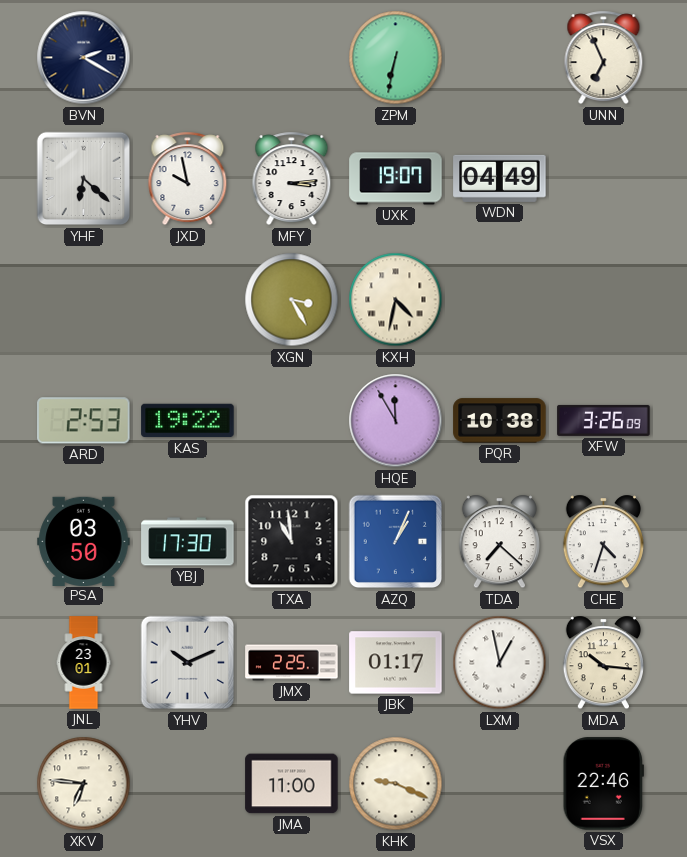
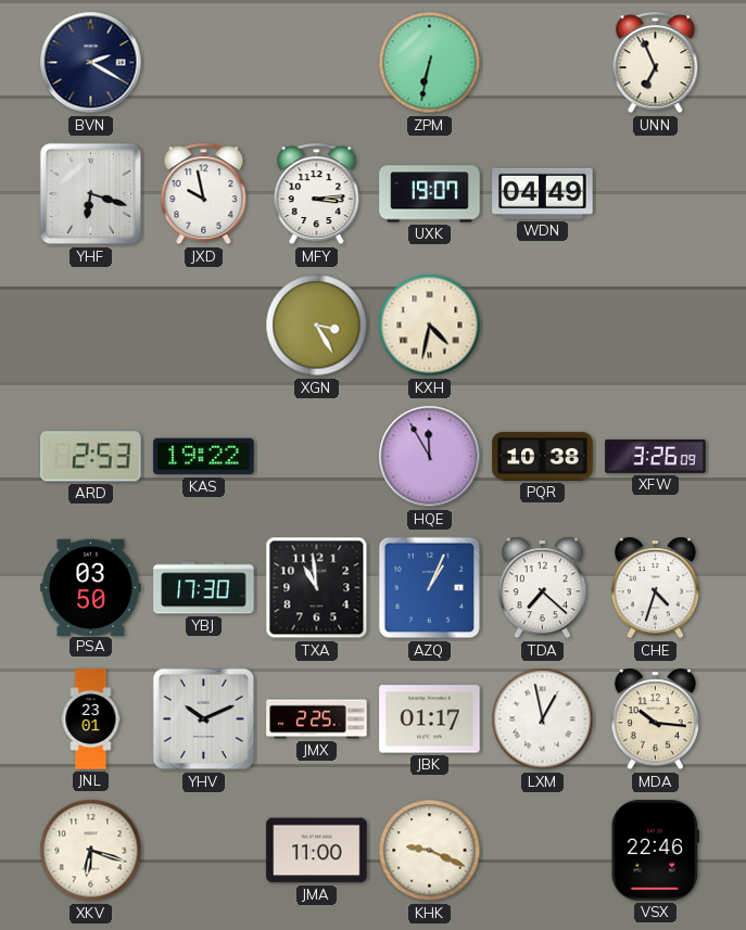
YHF: 6:22 -> 6:18
XKV: 6:46 -> 6:18
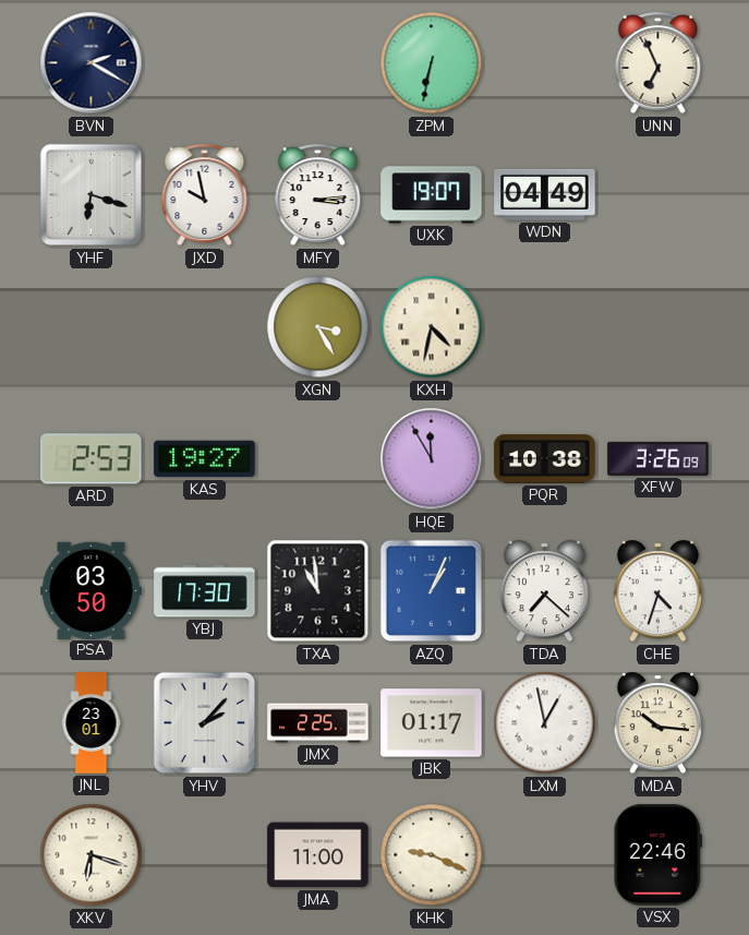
KAS: 19:22 -> 19:27
YHV: 10:11 -> 2:07
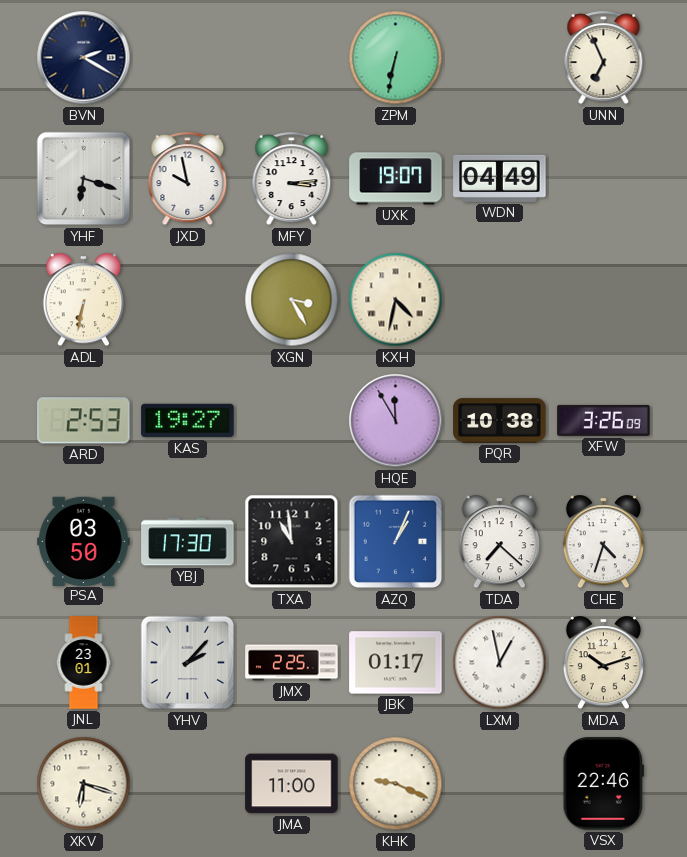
ADL: none -> 6:32
MDA: 10:16 -> 10:12
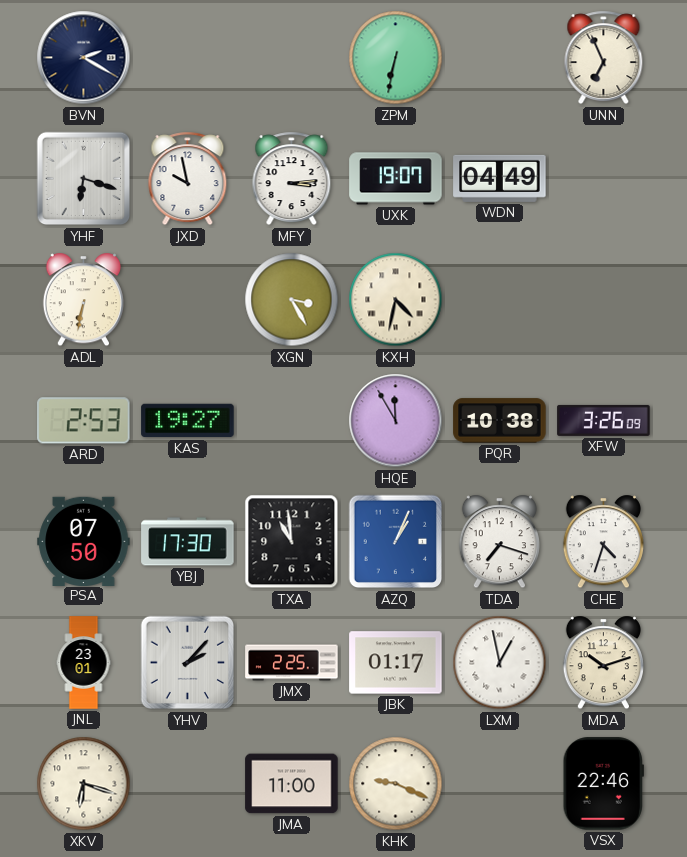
PSA: 03:50 -> 07:50
TDA: 7:22 -> 7:18
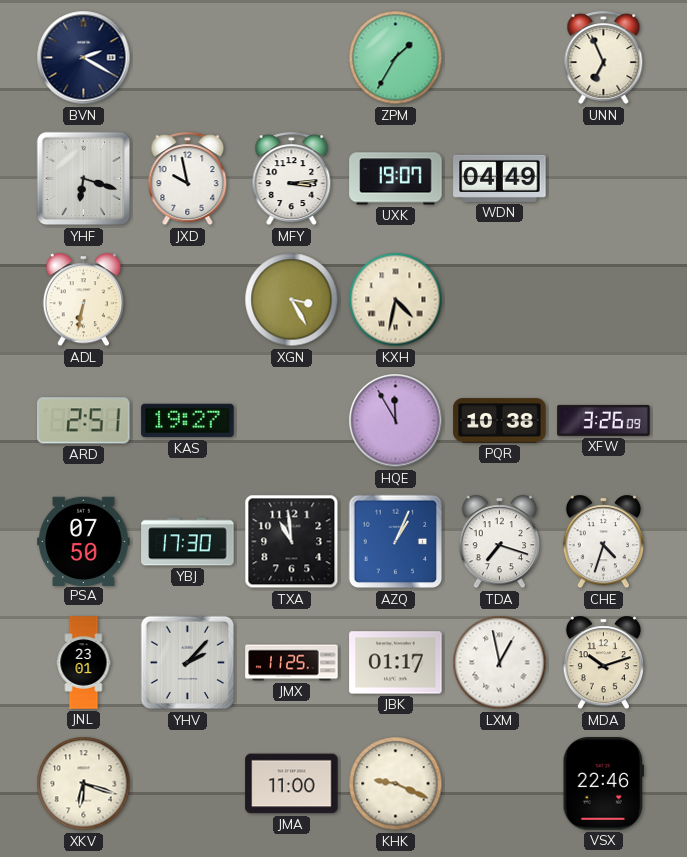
ZPM: 6:32 -> 1:35
ARD: 2:53 -> 2:51
JMX: 2:25 -> 11:25
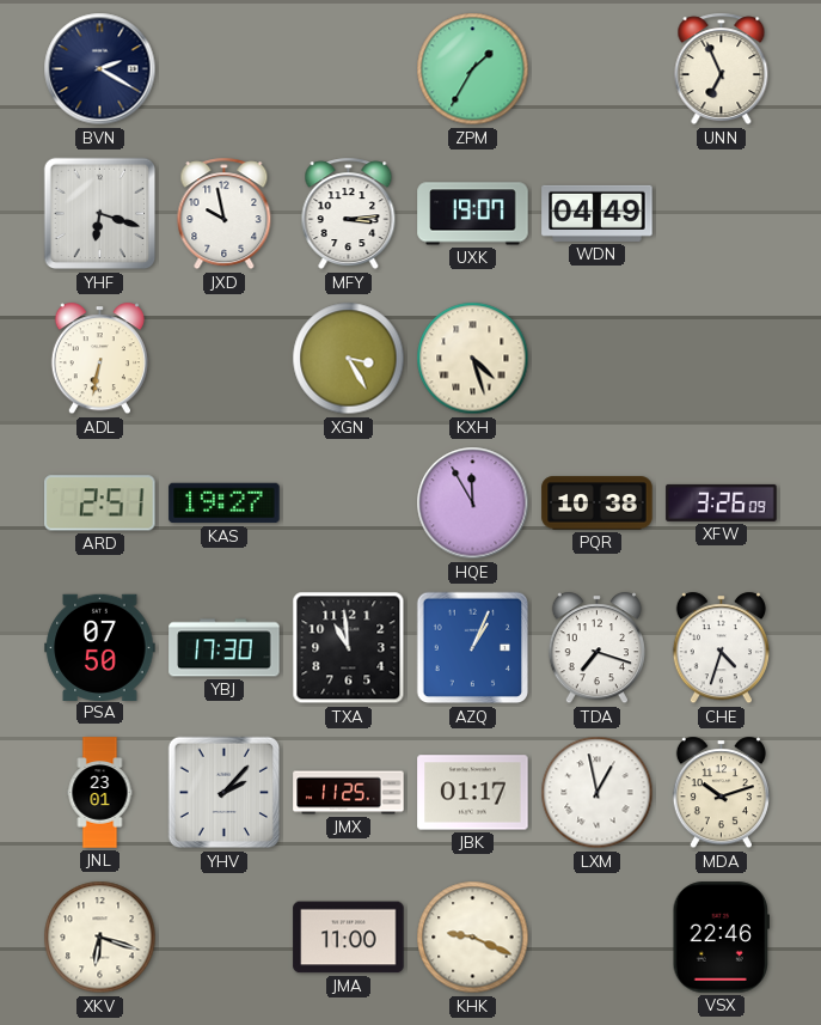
KXH: 4:32 -> 4:27
